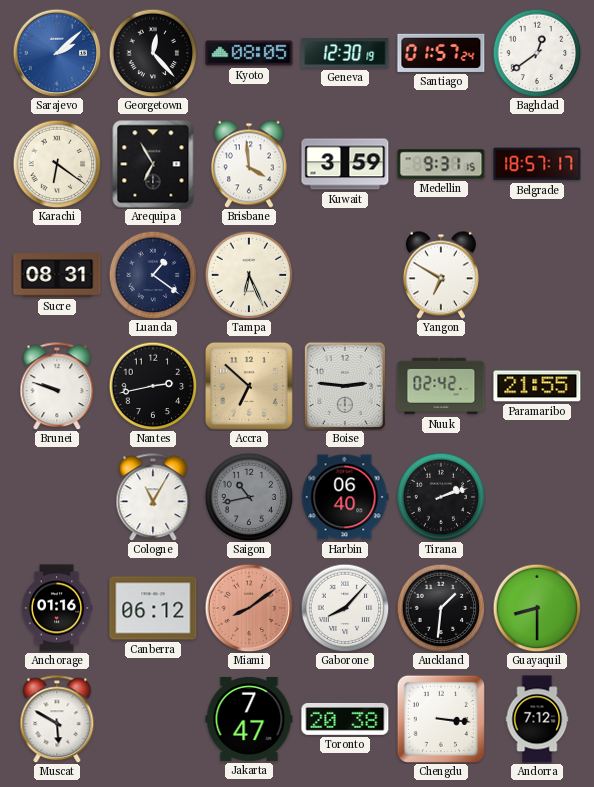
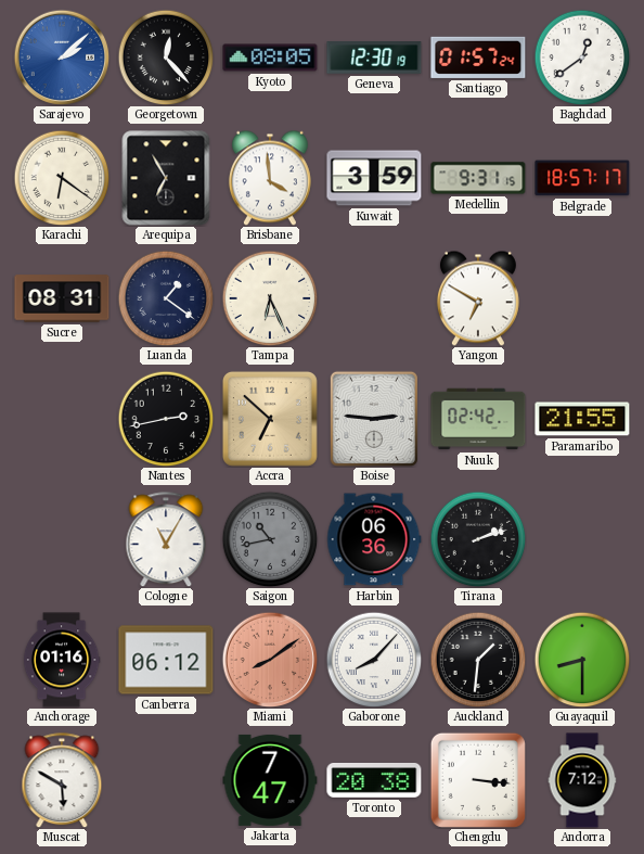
Brunei: 9:48 -> none
Harbin: 06:40 -> 06:36
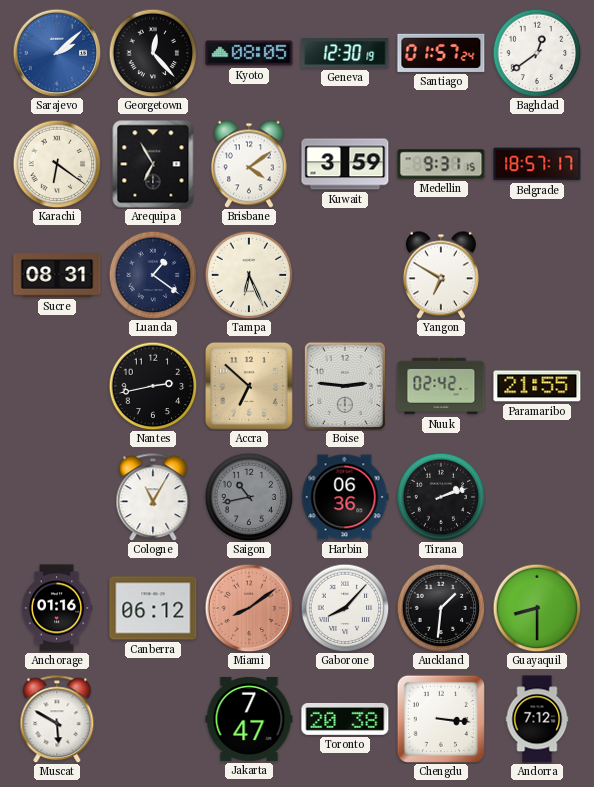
Brisbane: 3:59 -> 4:09
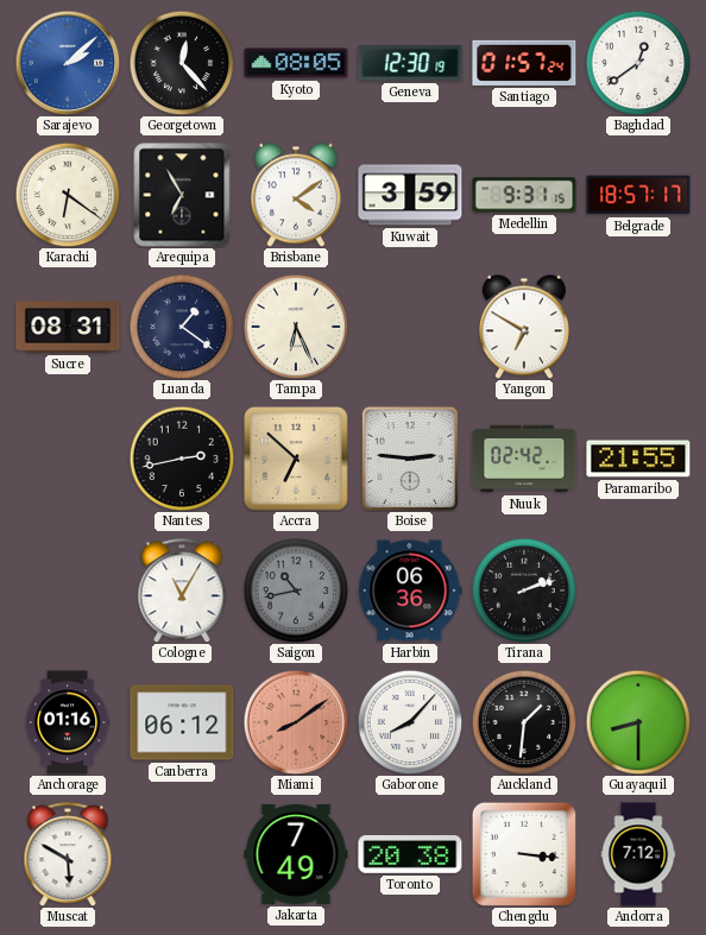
Jakarta: 7:47 -> 7:49
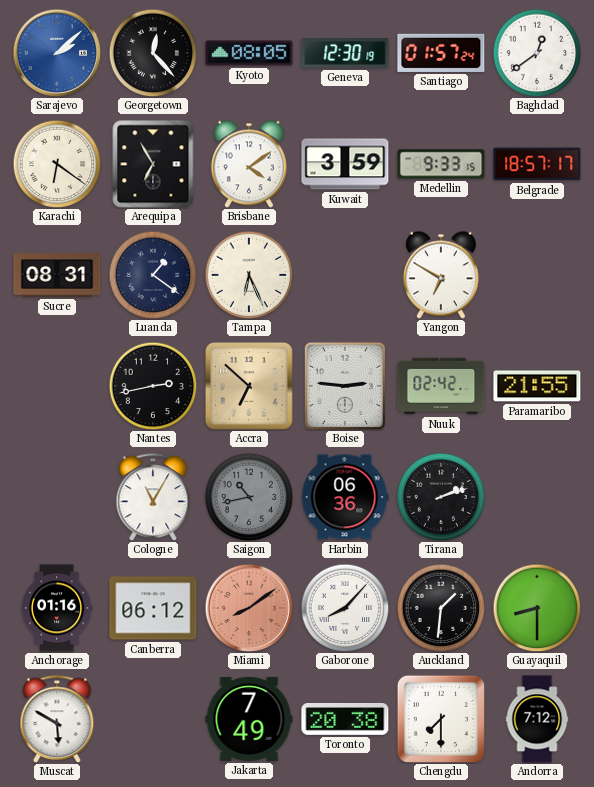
Medellin: 9:31 -> 9:33
Chengdu: 3:16 -> 7:30
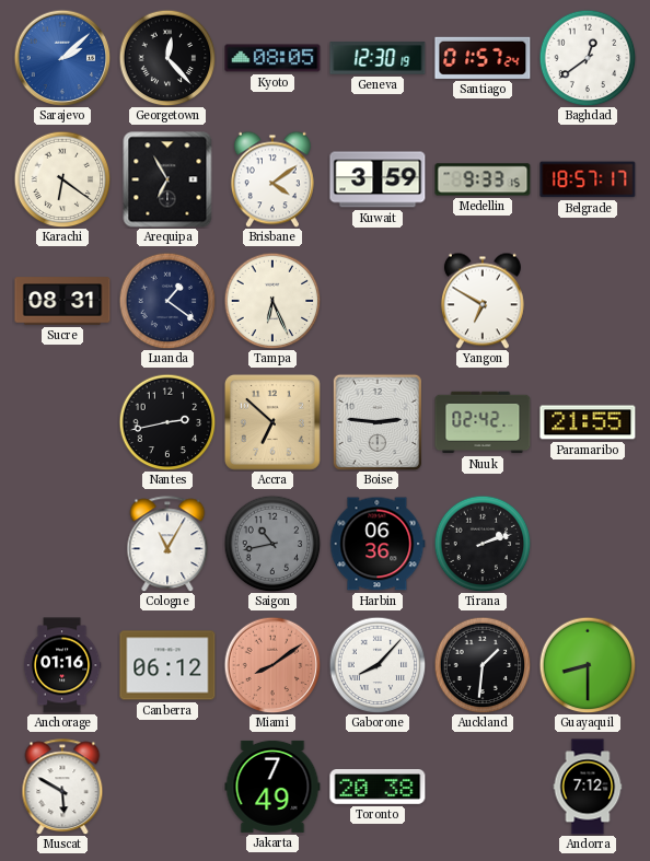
Chengdu: 7:30 -> none
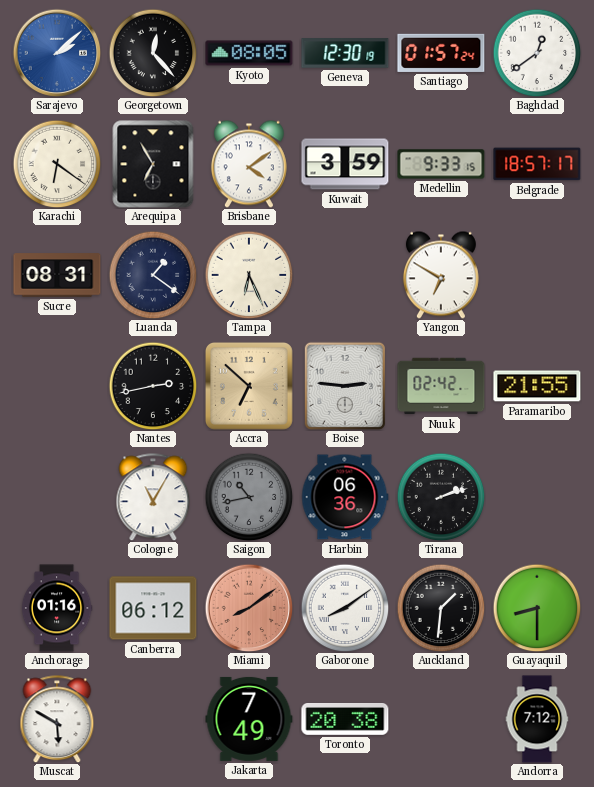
Gaborone: 8:07 -> 8:09
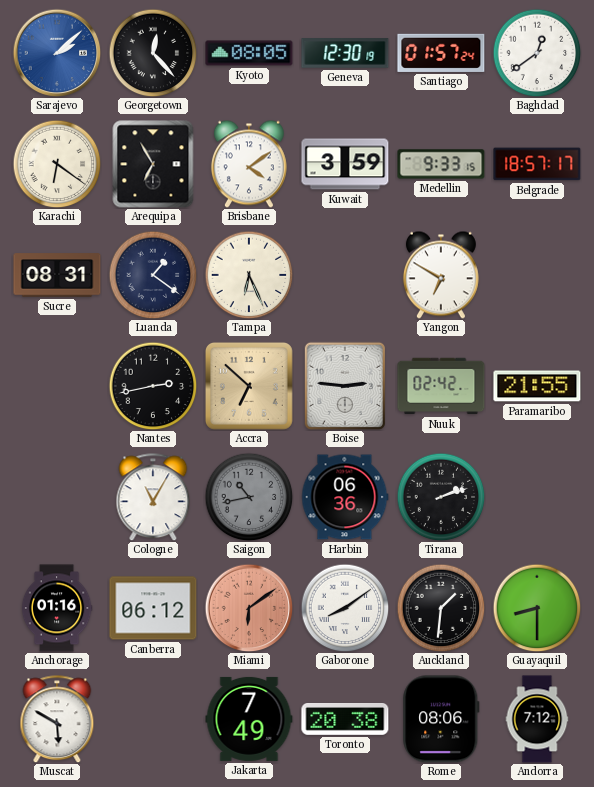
Miami: 8:09 -> 6:09
Rome: none -> 08:06
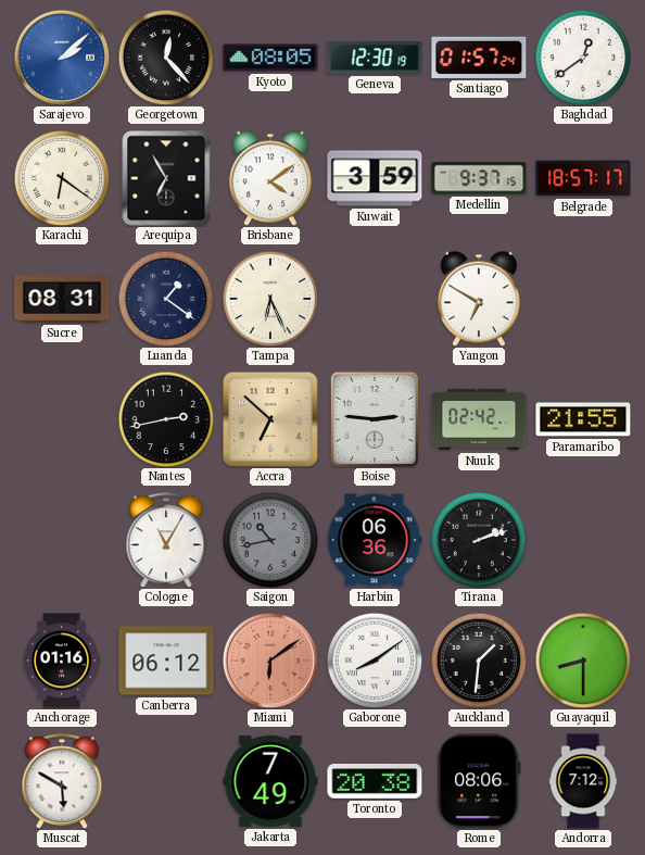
Medellin: 9:33 -> 9:37
